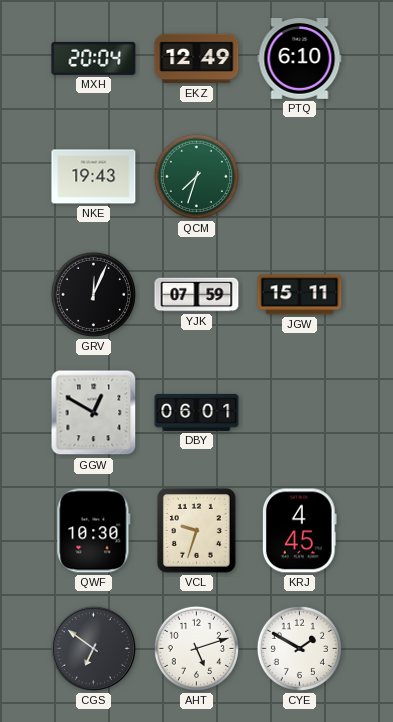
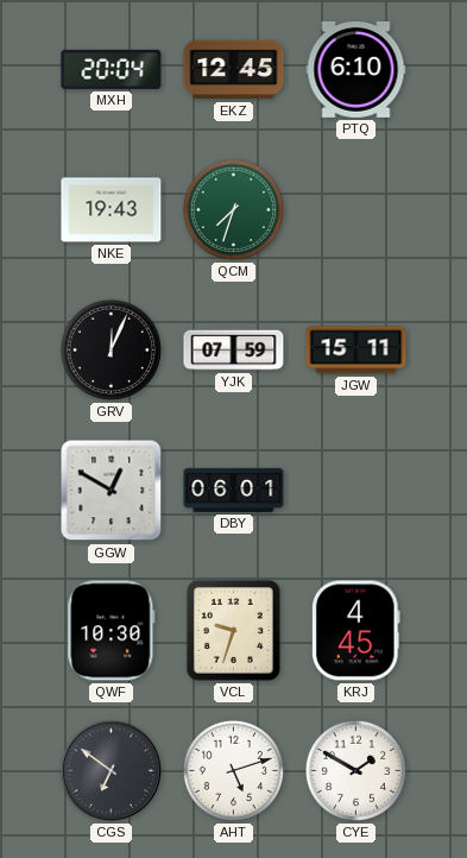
EKZ: 12:49 -> 12:45
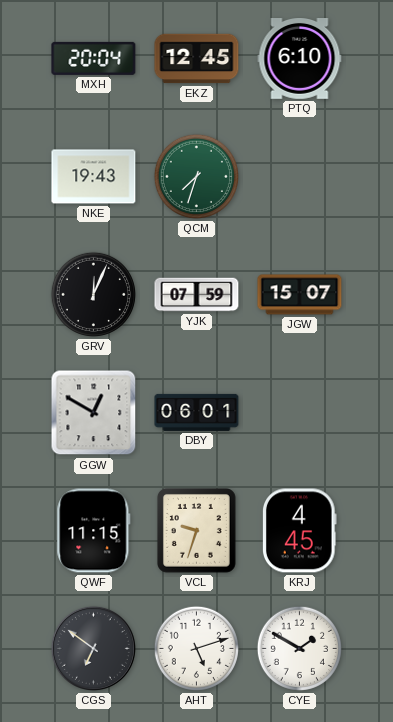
JGW: 15:11 -> 15:07
QWF: 10:30 -> 11:15
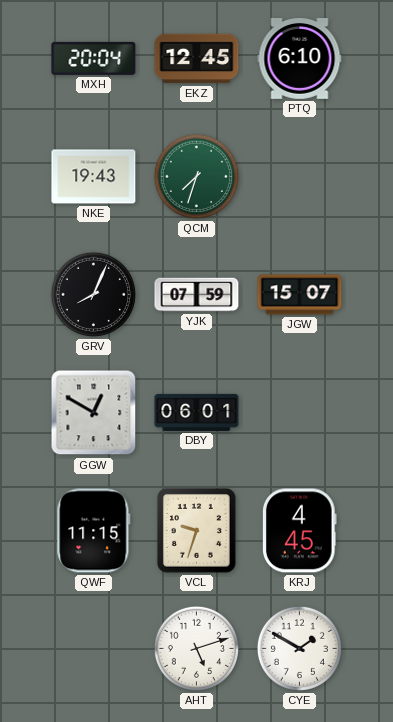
GRV: 12:04 -> 8:04
CGS: 6:51 -> none
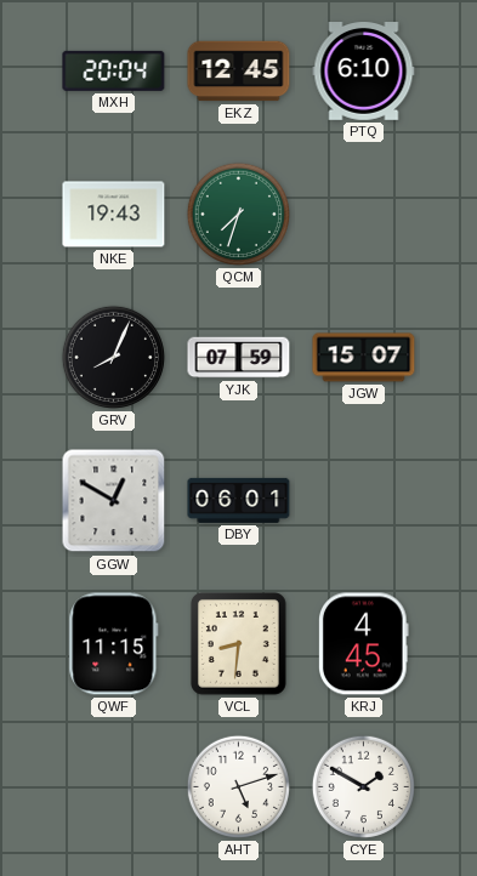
VCL: 9:33 -> 8:31
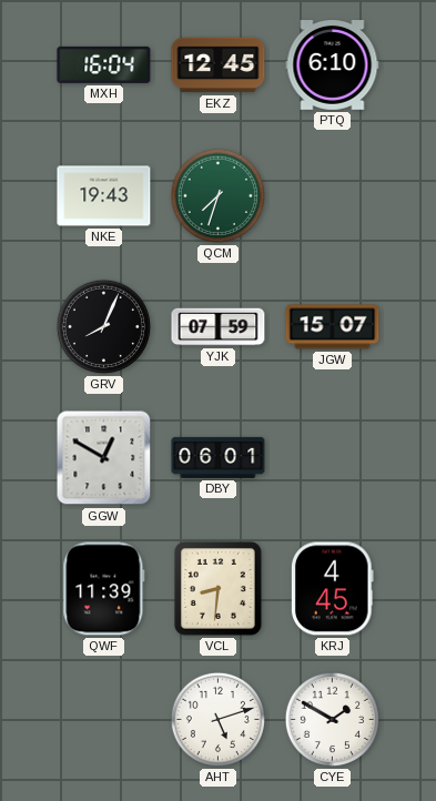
MXH: 20:04 -> 16:04
QWF: 11:15 -> 11:39
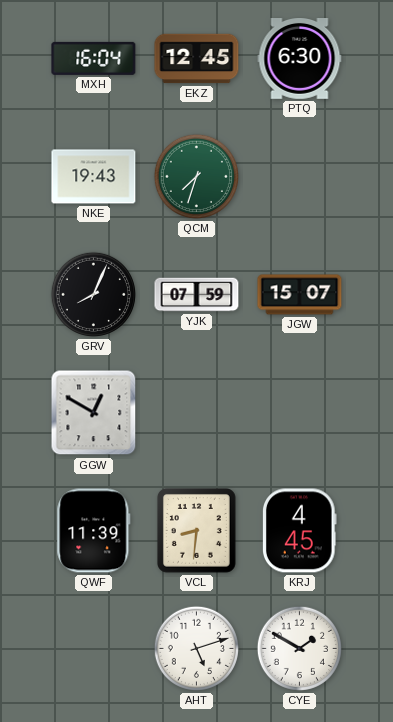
PTQ: 6:10 -> 6:30
DBY: 06:01 -> none
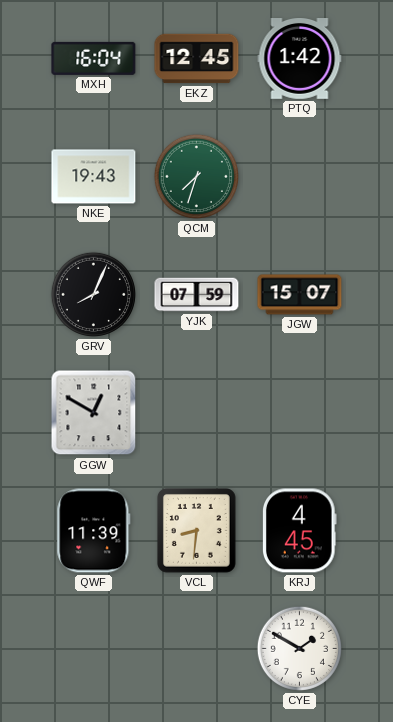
PTQ: 6:30 -> 1:42
AHT: 5:12 -> none
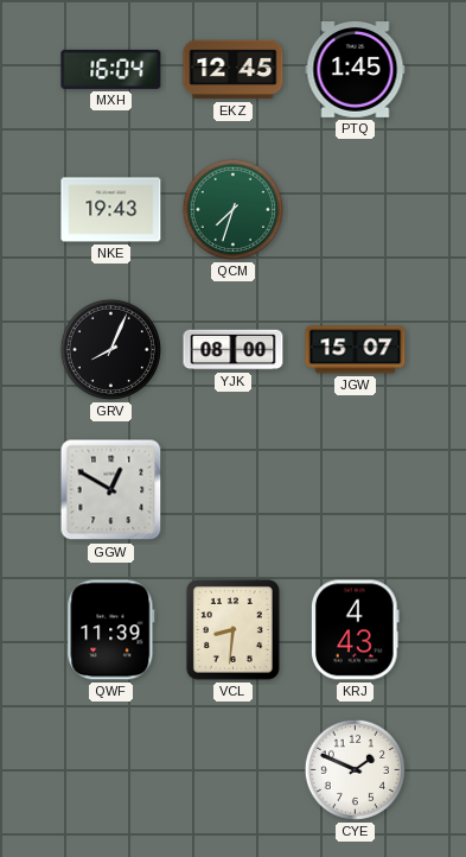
PTQ: 1:42 -> 1:45
YJK: 07:59 -> 08:00
KRJ: 4:45 -> 4:43
CYE: 1:50 -> 1:49
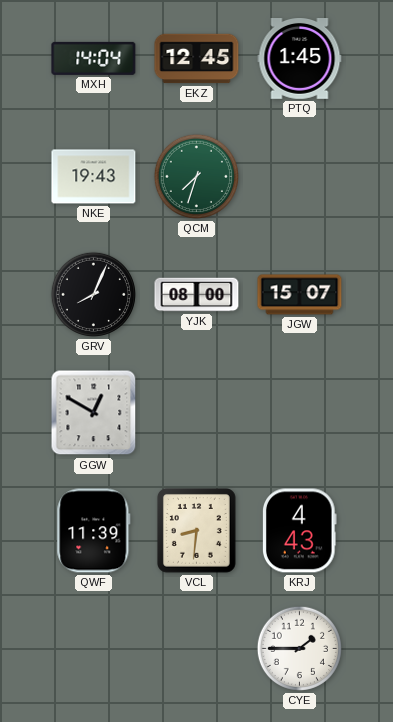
MXH: 16:04 -> 14:04
CYE: 1:49 -> 1:45
